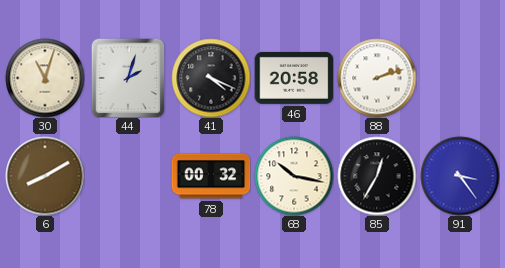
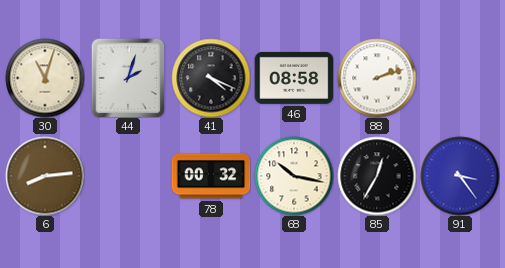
46: 20:58 -> 08:58
6: 8:10 -> 8:14
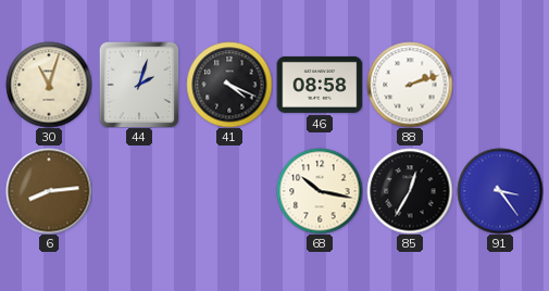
78: 00:32 -> none
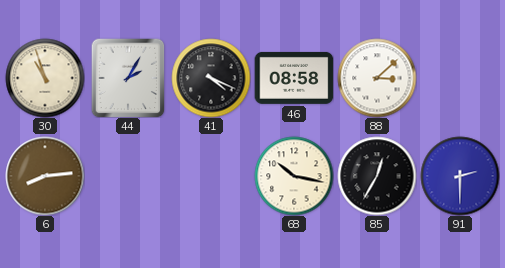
30: 11:03 -> 10:57
44: 2:03 -> 2:05
88: 2:12 -> 3:08
91: 3:24 -> 2:30
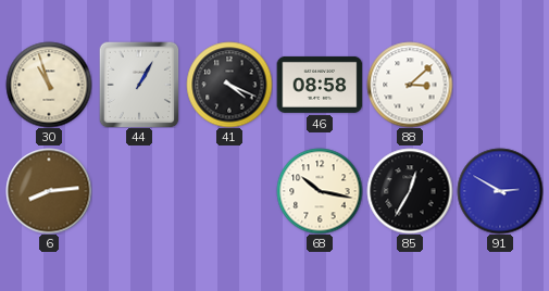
44: 2:05 -> 1:05
91: 2:30 -> 2:50
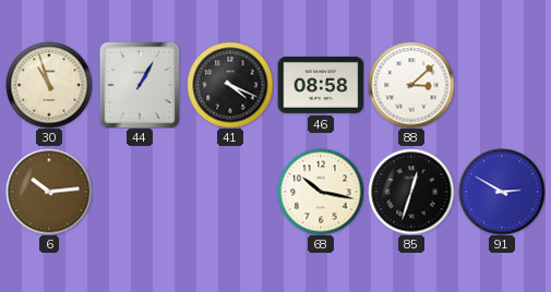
6: 8:14 -> 10:14
85: 12:35 -> 12:33
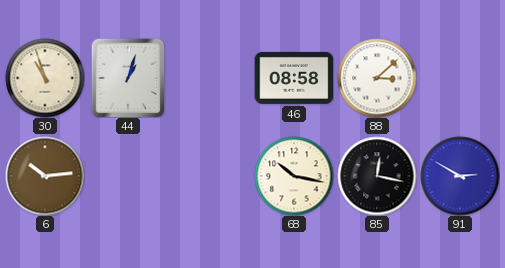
44: 1:05 -> 1:03
41: 4:19 -> none
85: 12:33 -> 12:17
